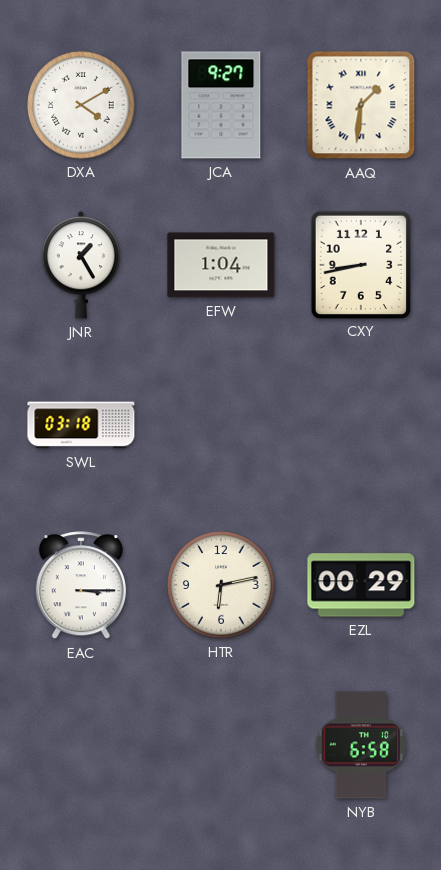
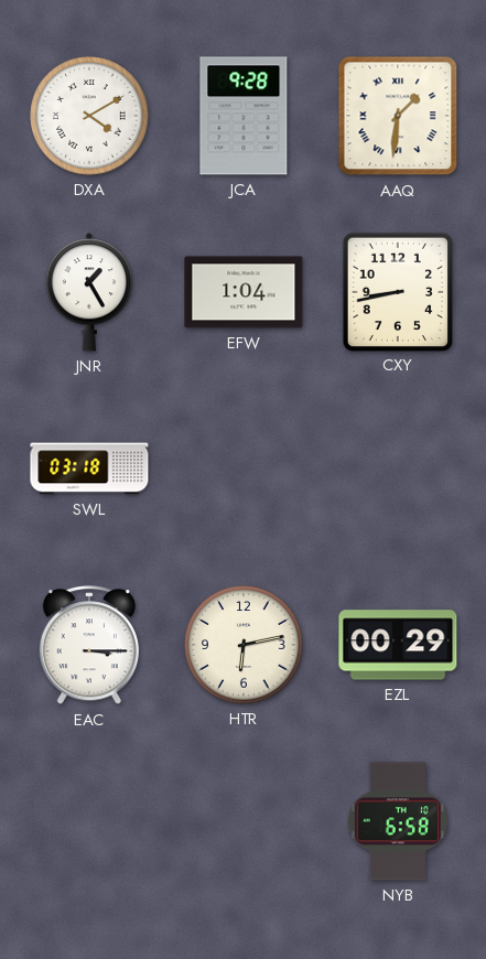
JCA: 9:27 -> 9:28
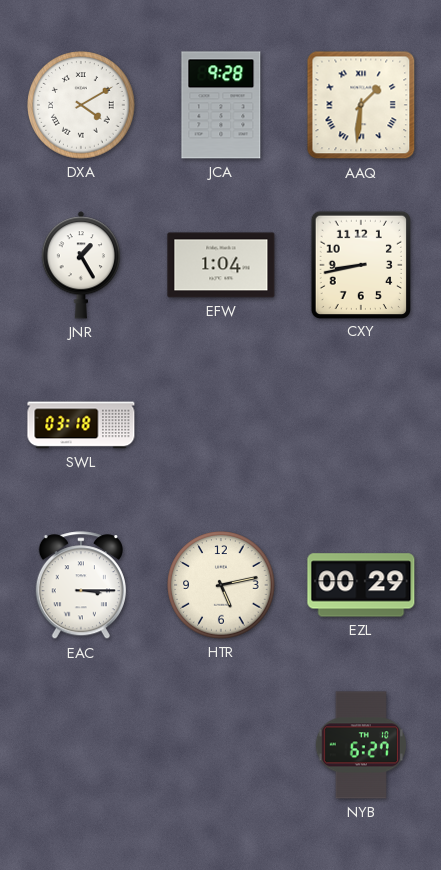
HTR: 6:13 -> 5:13
NYB: 6:58 -> 6:27
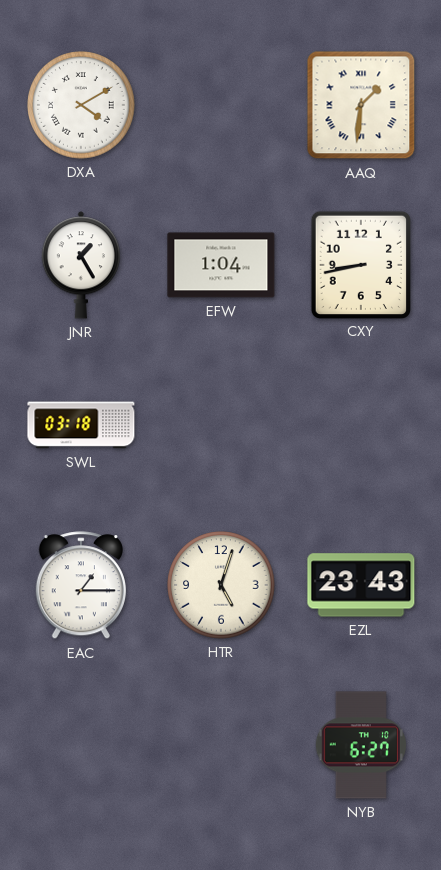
JCA: 9:28 -> none
EAC: 3:15 -> 1:15
HTR: 5:13 -> 5:03
EZL: 00:29 -> 23:43
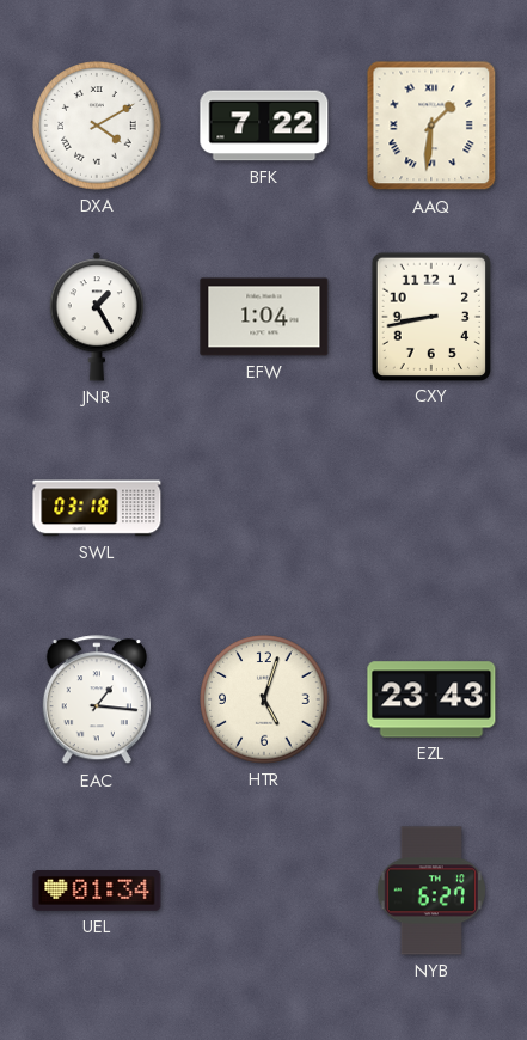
BFK: none -> 7:22
EAC: 1:15 -> 1:16
UEL: none -> 01:34
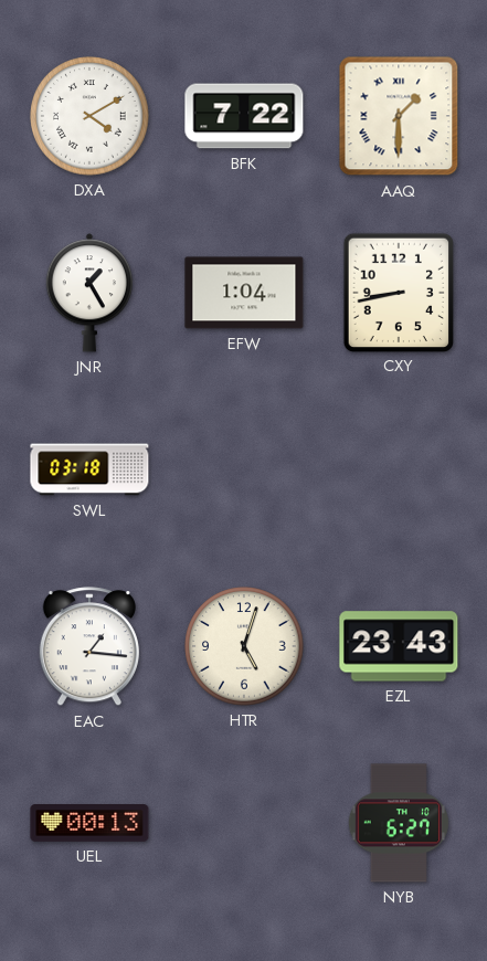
AAQ: 1:31 -> 1:30
UEL: 01:34 -> 00:13
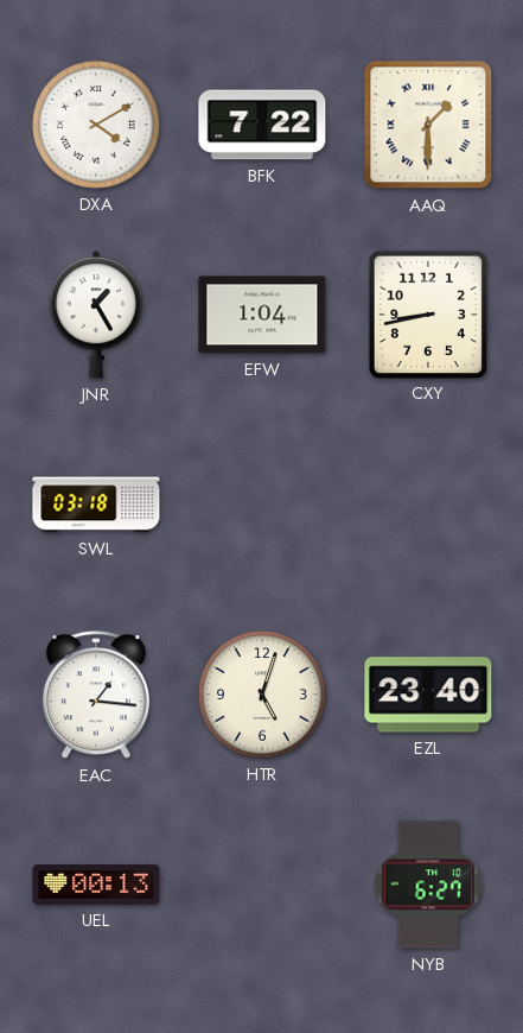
EZL: 23:43 -> 23:40
